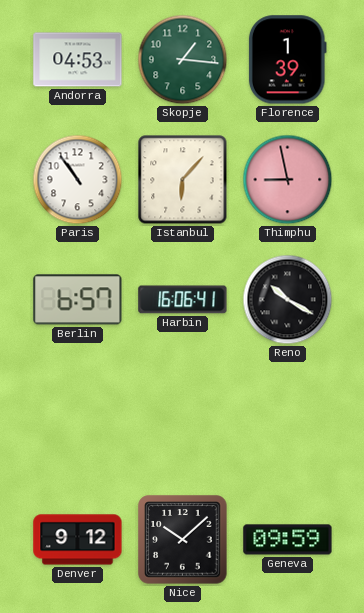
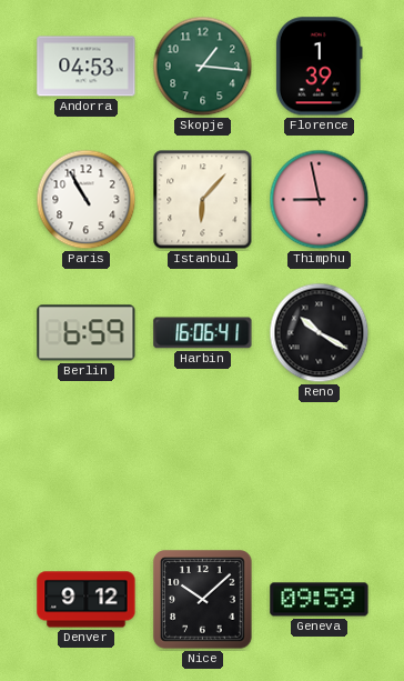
Paris: 10:54 -> 10:55
Berlin: 6:57 -> 6:59
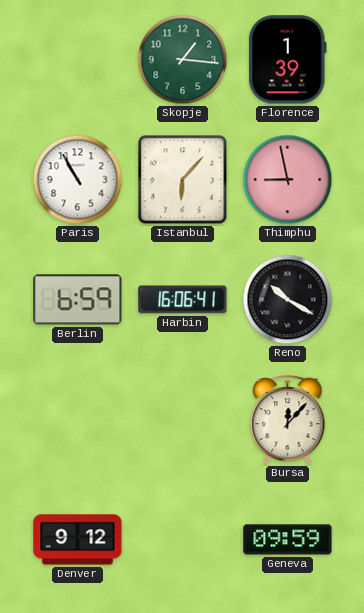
Andorra: 04:53 -> none
Bursa: none -> 12:07
Nice: 10:08 -> none
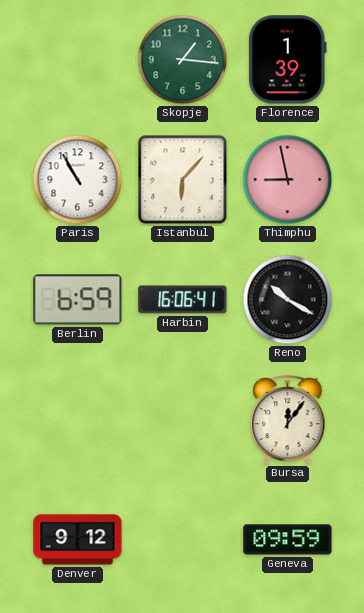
Bursa: 12:07 -> 12:06
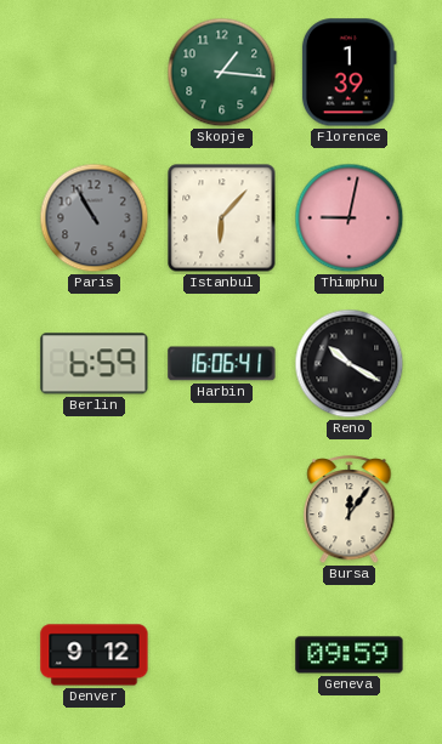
Paris dial: white -> grey
Thimphu: 8:58 -> 9:02
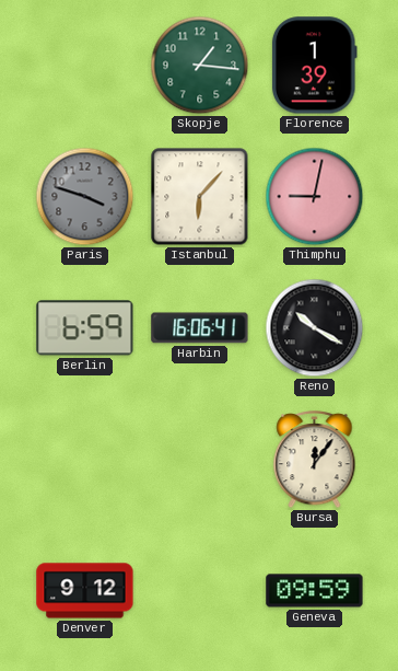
Paris: 10:55 -> 3:48
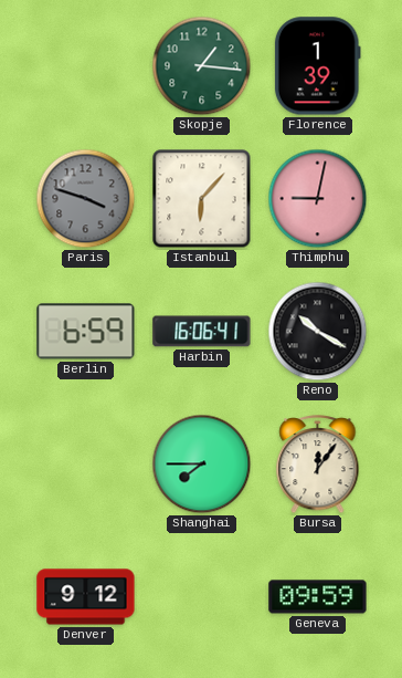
Shanghai: none -> 7:45
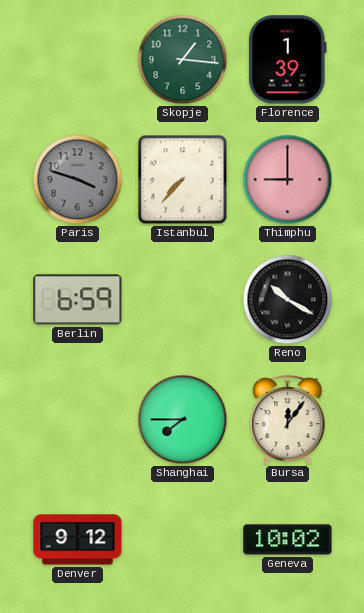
Istanbul: 6:07 -> 7:37
Thimphu: 9:02 -> 9:00
Harbin: 16:06 -> none
Geneva: 09:59 -> 10:02
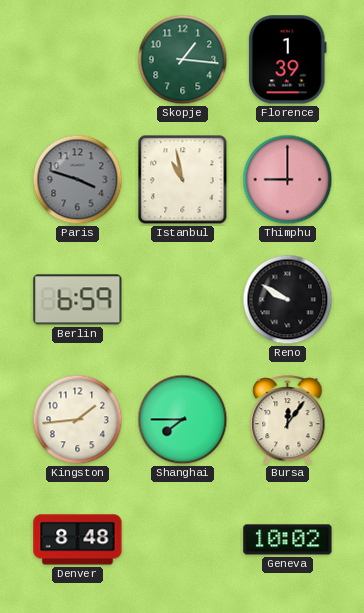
Istanbul: 7:37 -> 10:58
Reno: 10:20 -> 9:50
Kingston: none -> 1:44
Denver: 9:12 -> 8:48
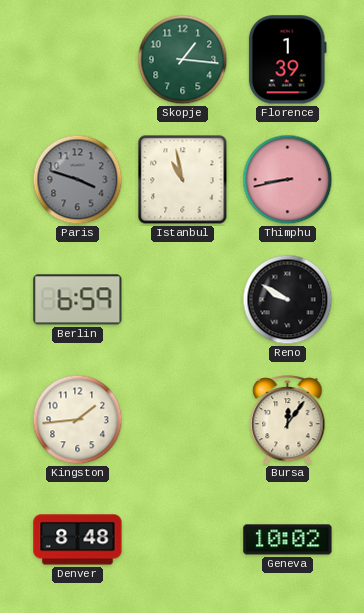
Thimphu: 9:00 -> 8:43
Shanghai: 7:45 -> none
